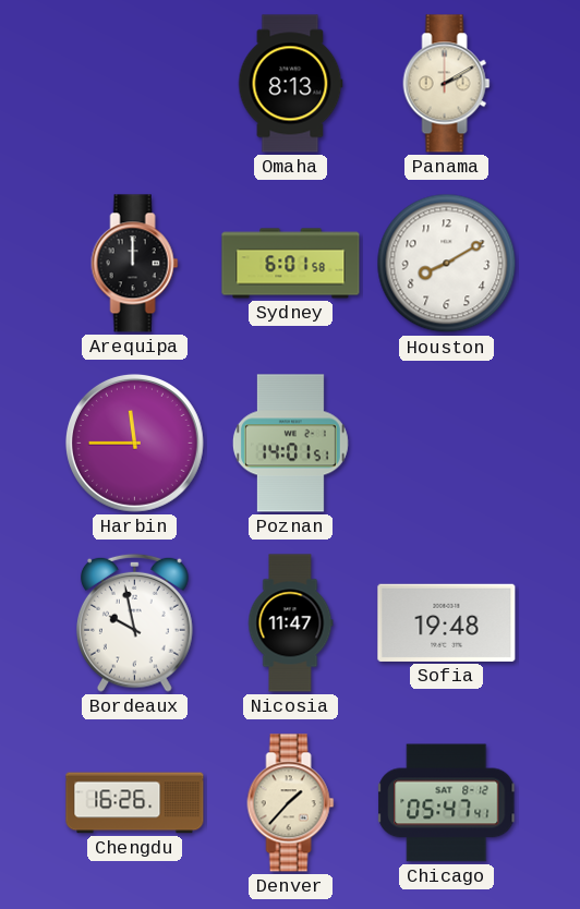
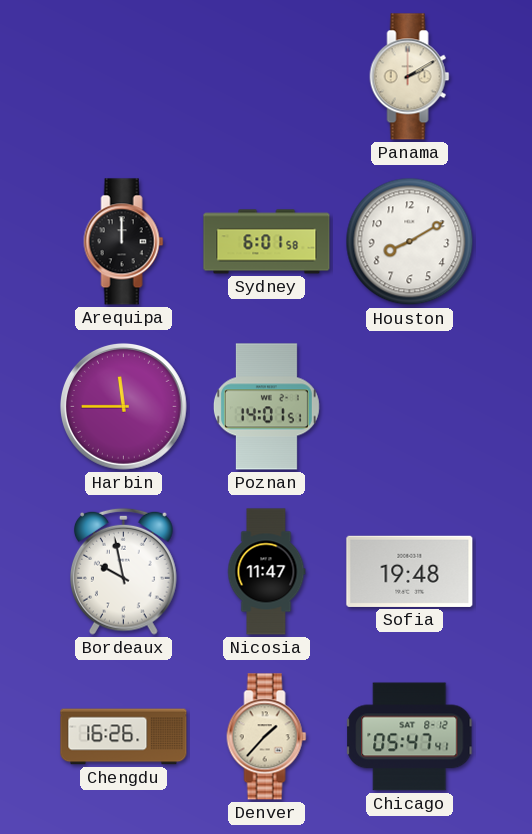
Omaha: 8:13 -> none
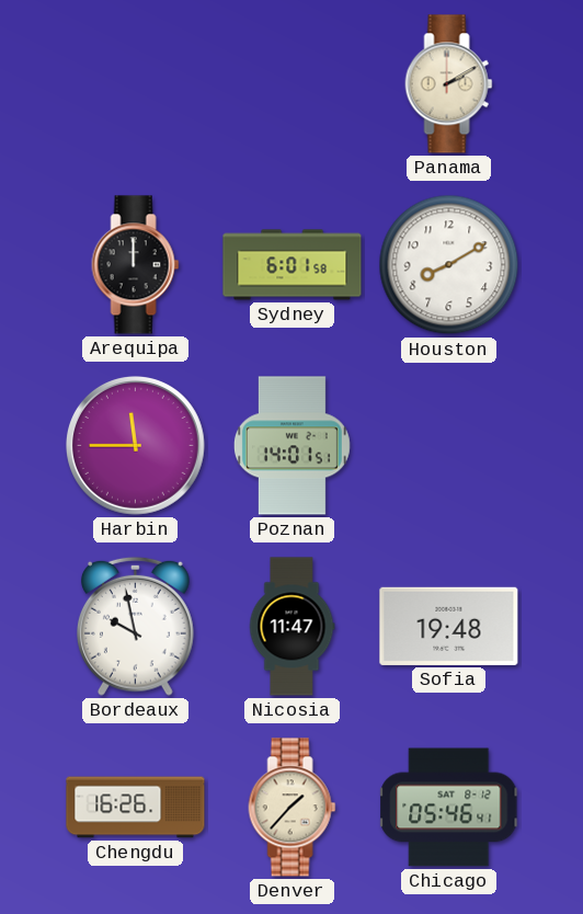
Chicago: 05:47 -> 05:46
